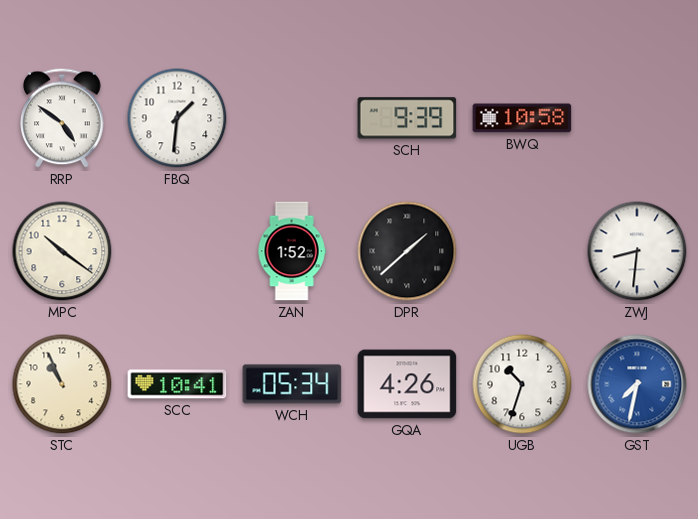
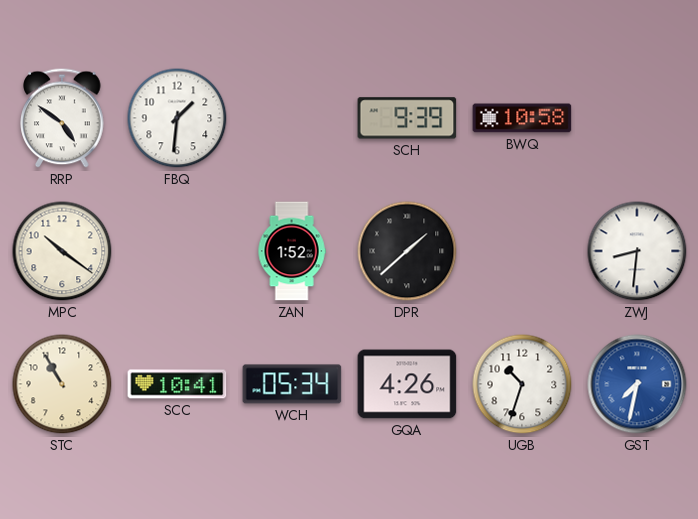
STC: 10:56 -> 10:55
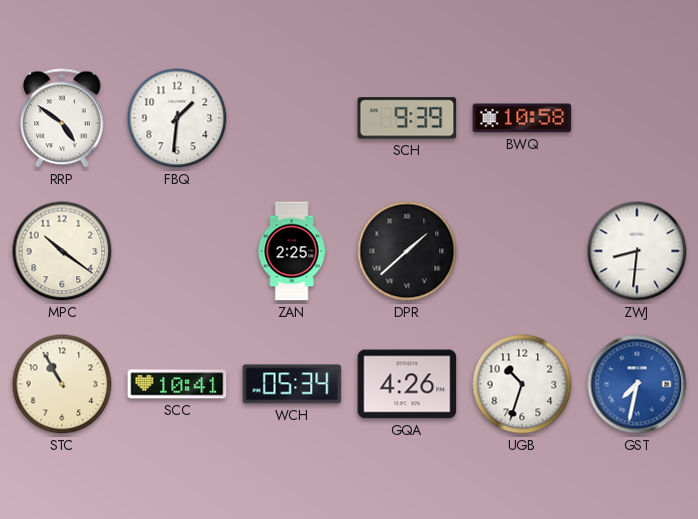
ZAN: 1:52 -> 2:25
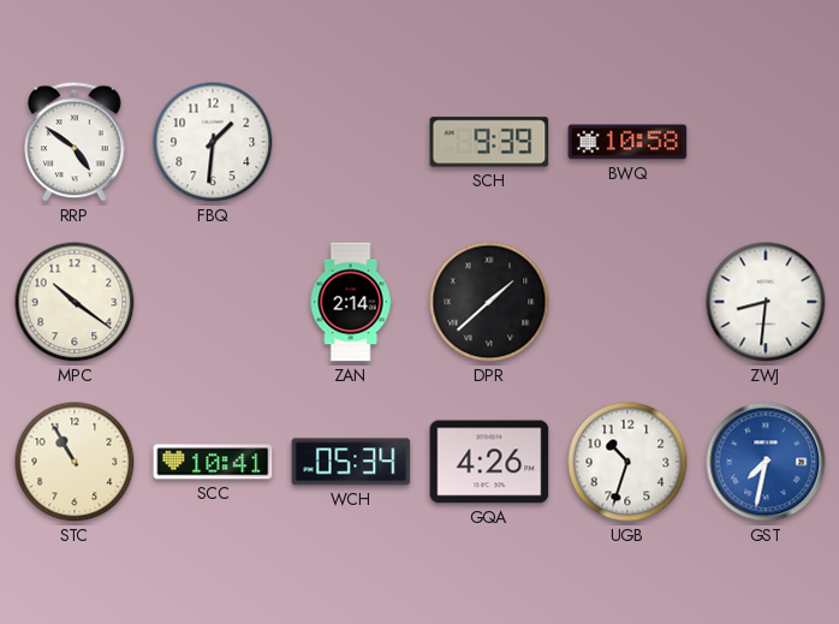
ZAN: 2:25 -> 2:14
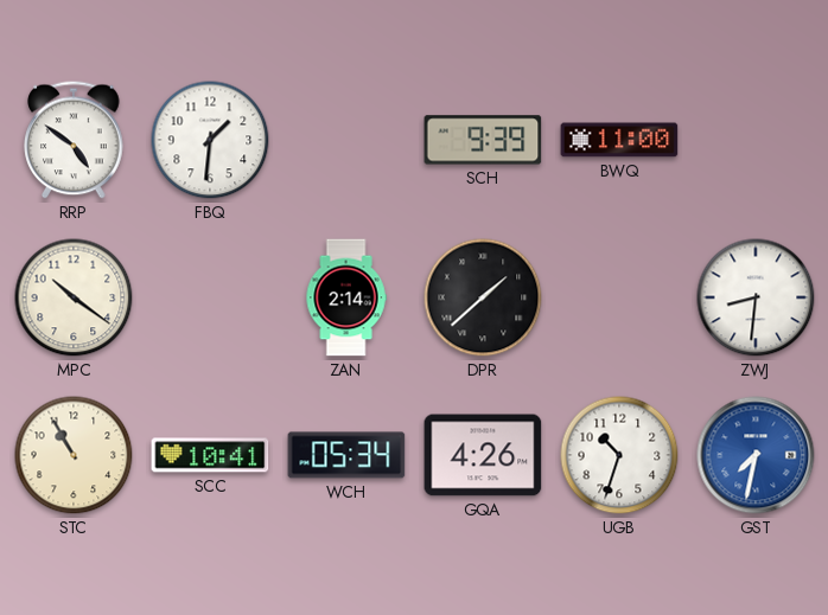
BWQ: 10:58 -> 11:00
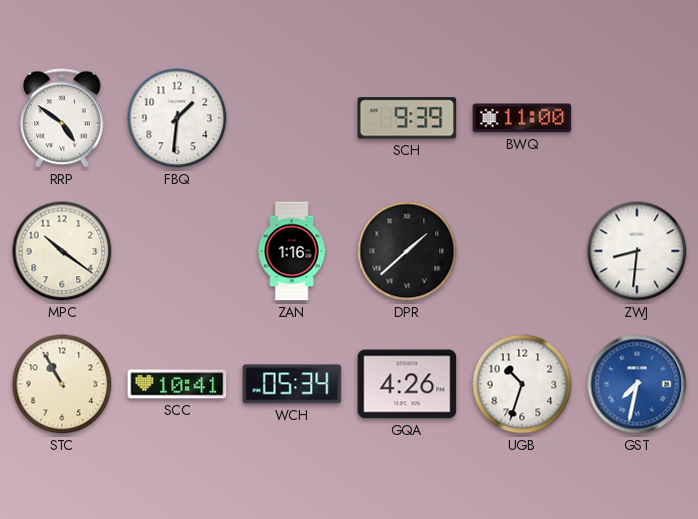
ZAN: 2:14 -> 1:16
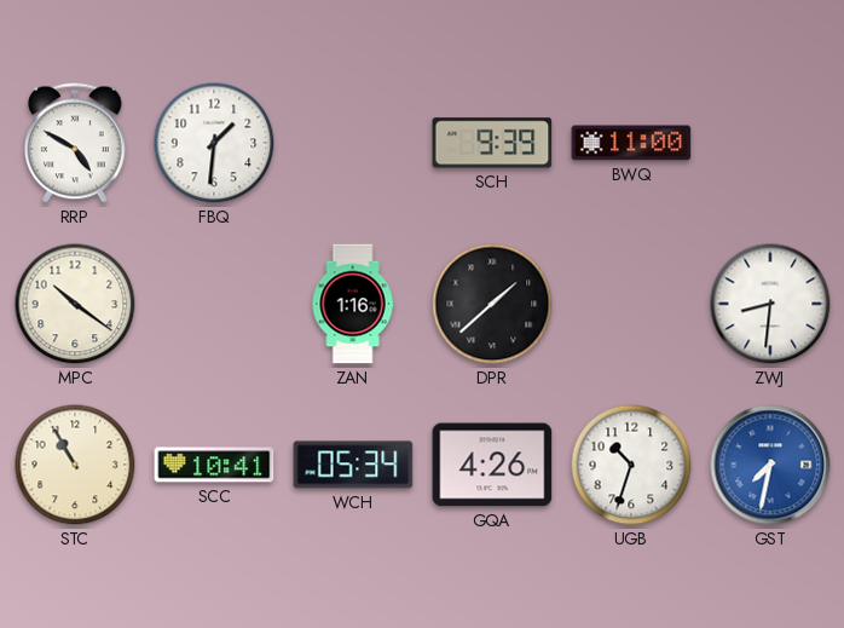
RRP: 4:51 -> 4:50
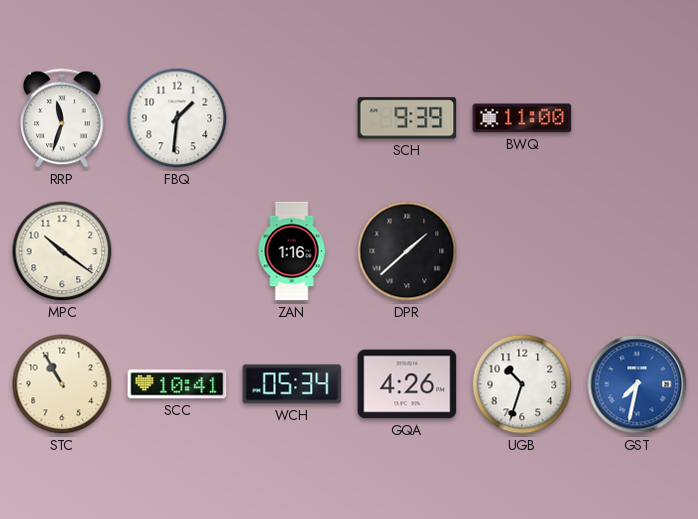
RRP: 4:50 -> 11:33
ZWJ: 8:31 -> none
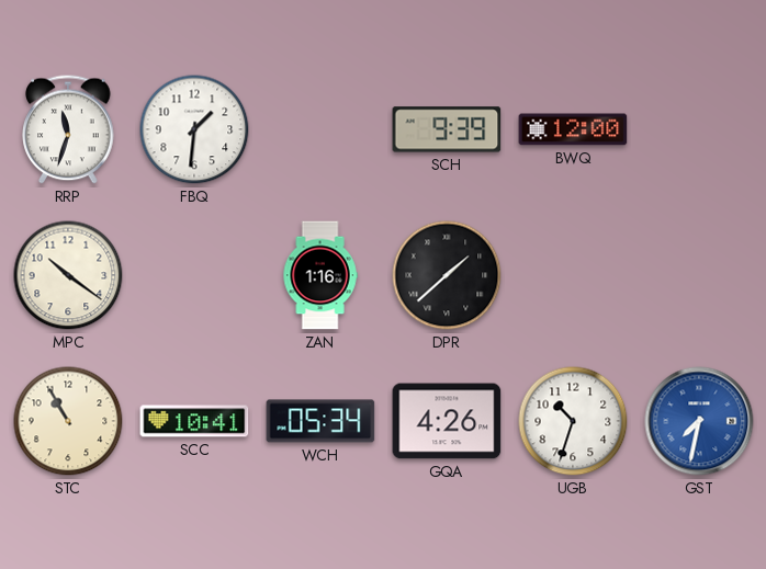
BWQ: 11:00 -> 12:00
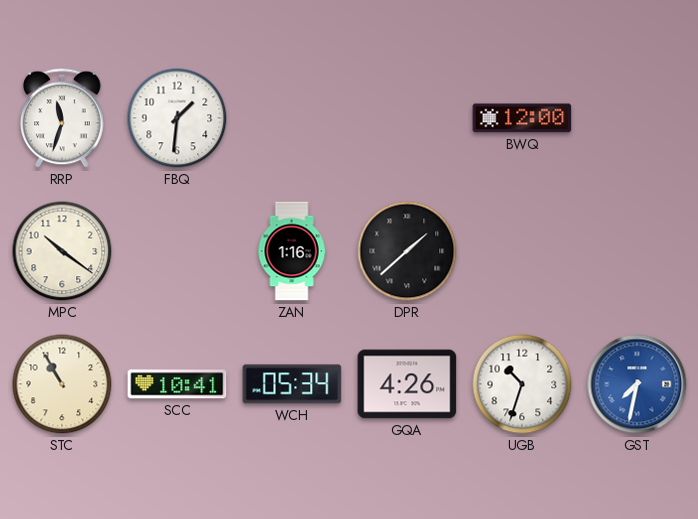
SCH: 9:39 -> none
